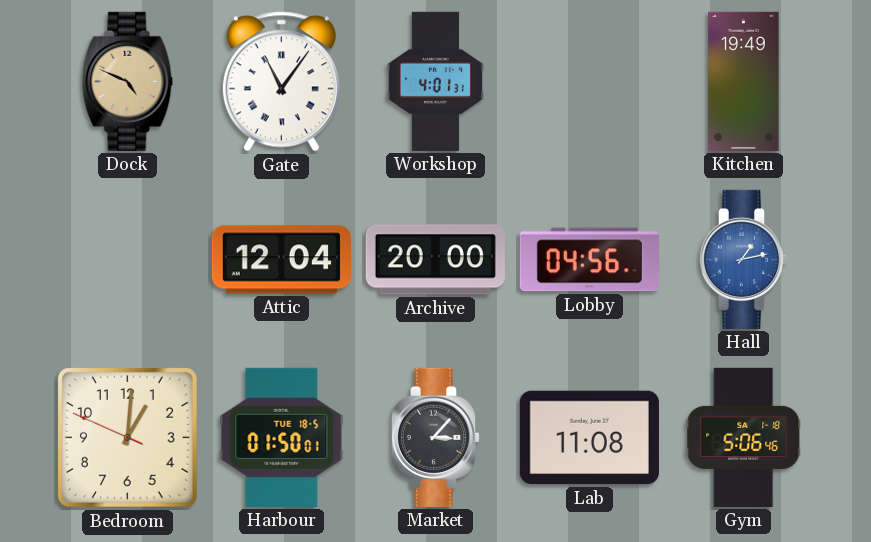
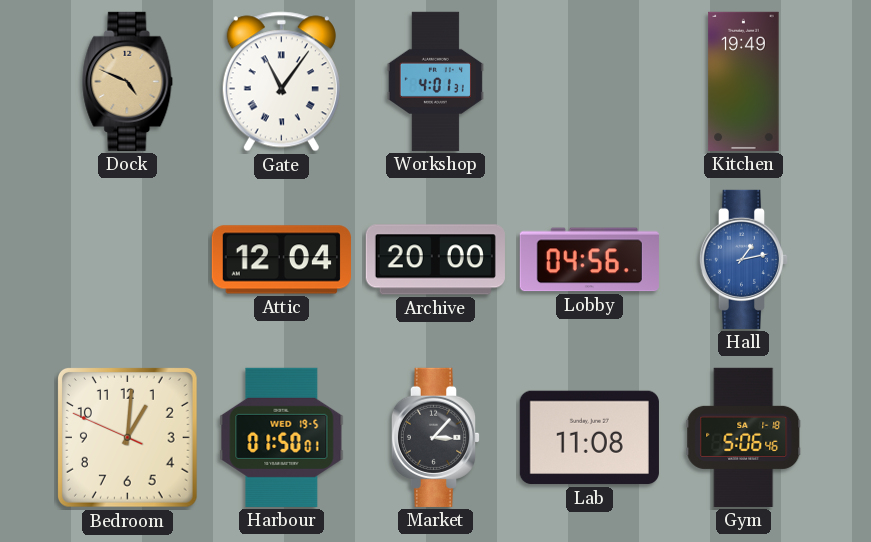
Harbour date: TUE 18-5 -> WED 19-5
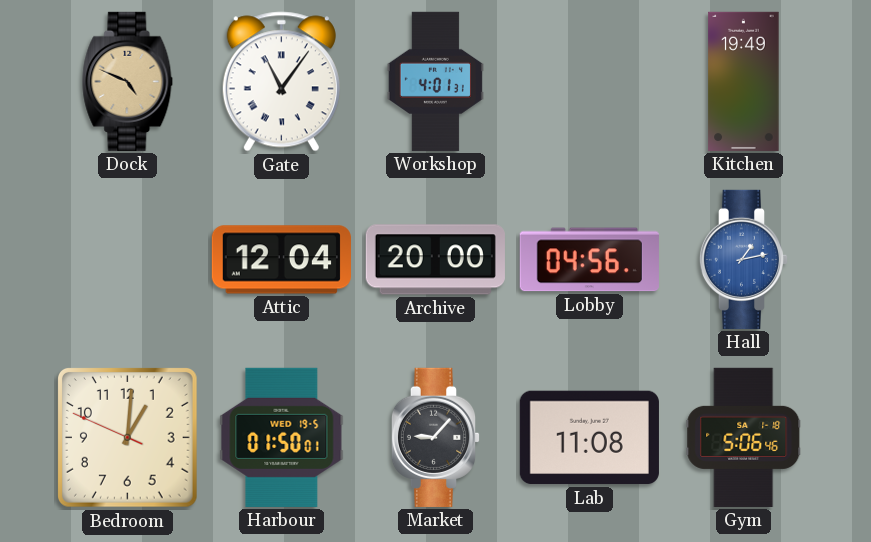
Market: 3:07 -> 9:07
